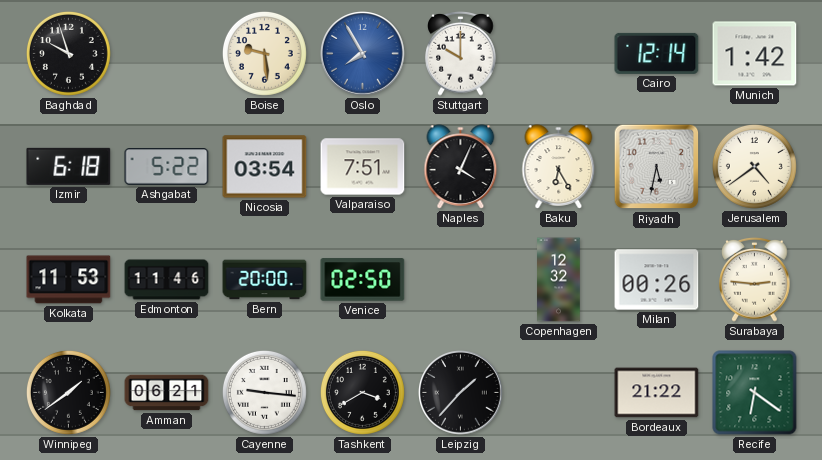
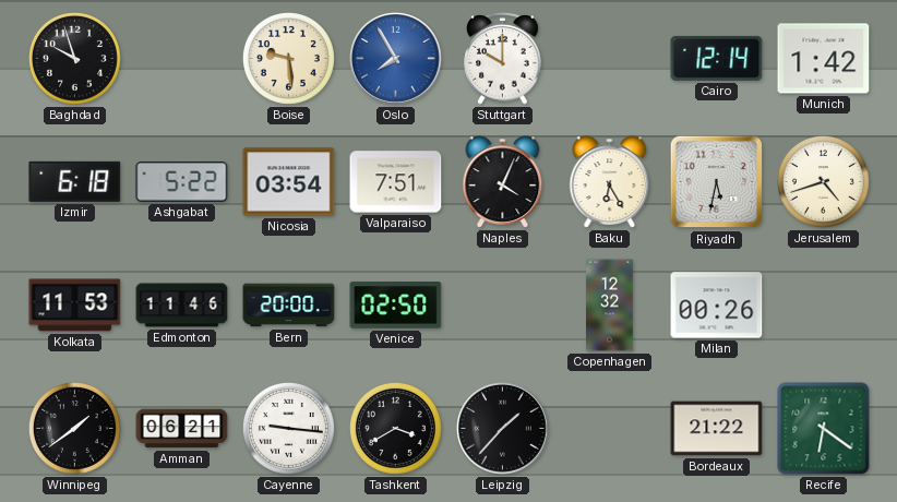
Jerusalem: 4:39 -> 4:42
Surabaya: 2:46 -> none
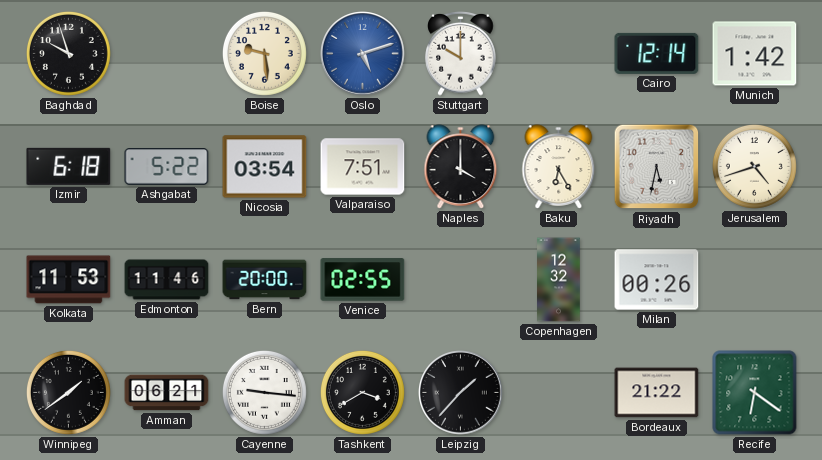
Oslo: 7:55 -> 5:12
Naples: 4:04 -> 4:00
Venice: 02:50 -> 02:55
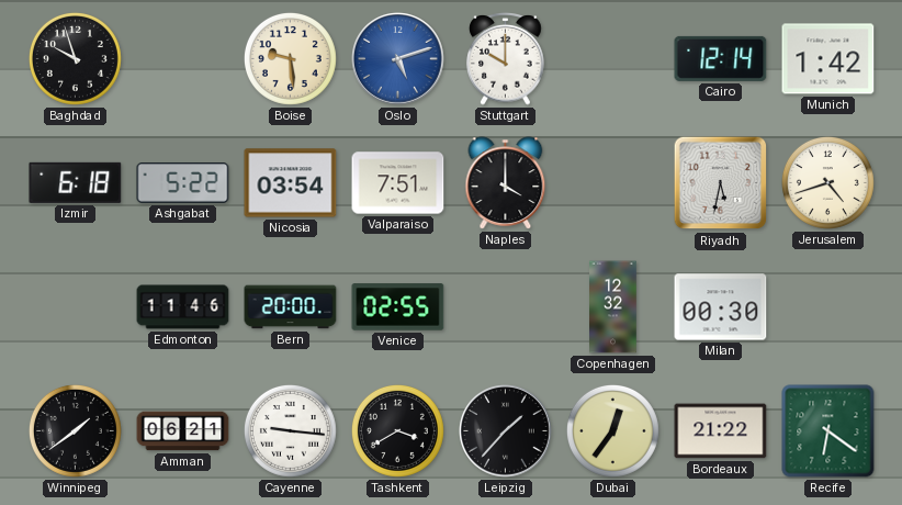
Baku: 6:25 -> none
Kolkata: 11:53 -> none
Milan: 00:26 -> 00:30
Dubai: none -> 12:36
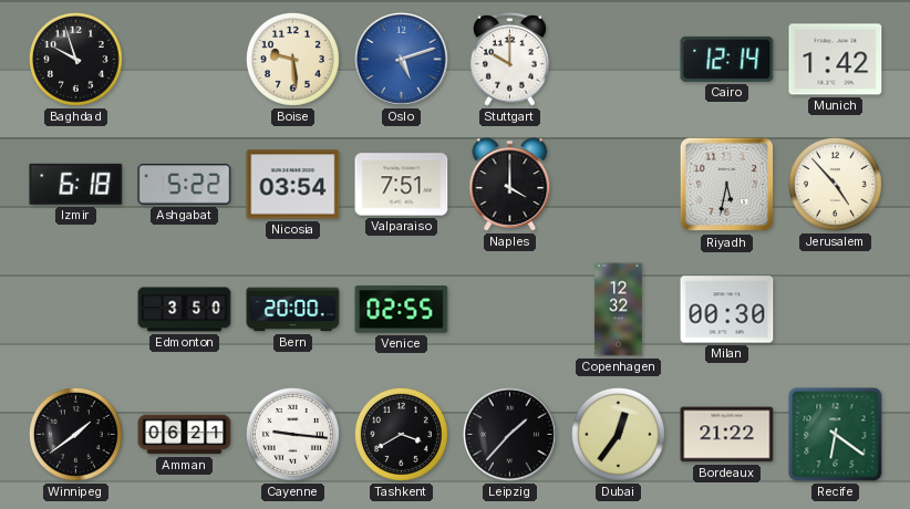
Jerusalem: 4:42 -> 4:53
Edmonton: 11:46 -> 3:50
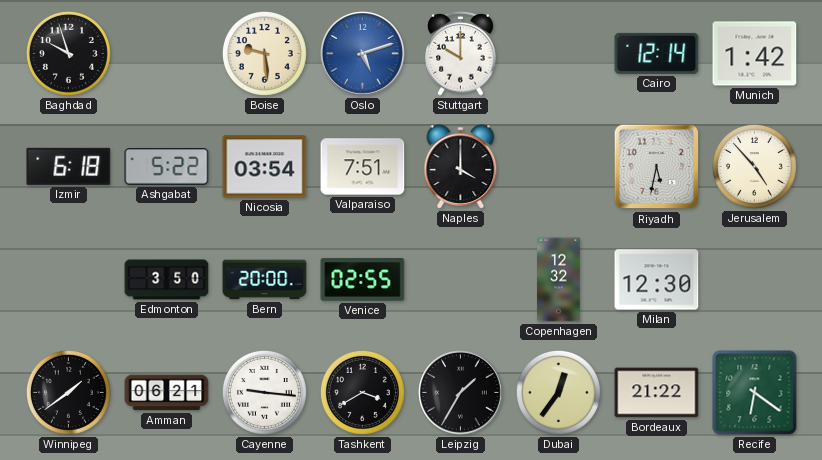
Milan: 00:30 -> 12:30
Leipzig: 1:37 -> 1:35
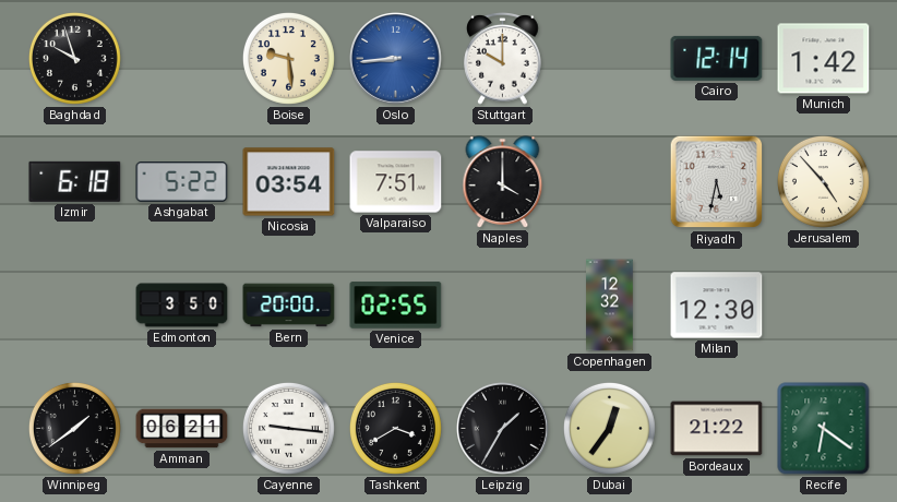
Oslo: 5:12 -> 8:44
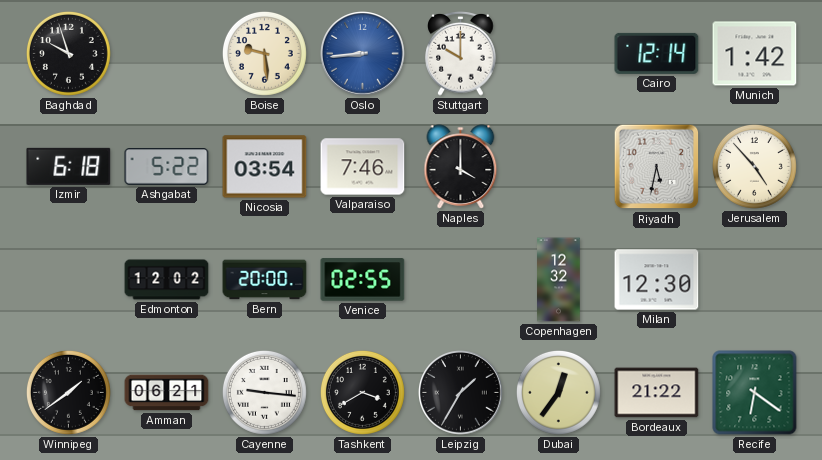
Valparaiso: 7:51 -> 7:46
Edmonton: 3:50 -> 12:02
